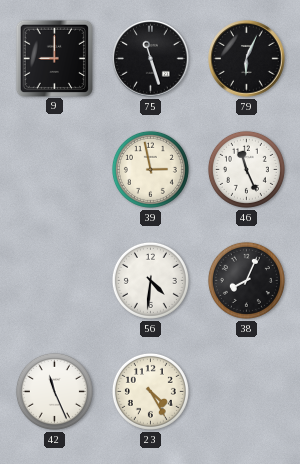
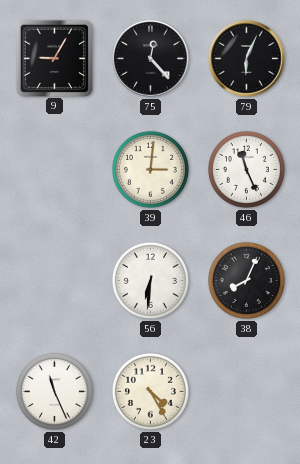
9: 9:00 -> 9:05
75: 11:27 -> 12:23
39: 2:58 -> 3:01
56: 4:31 -> 6:31
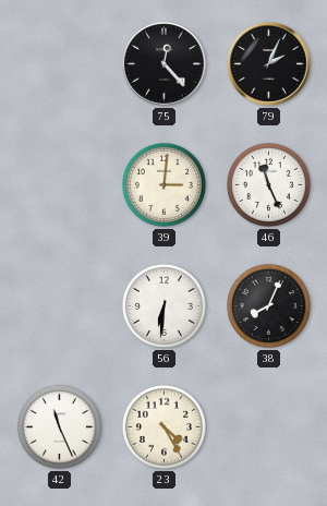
9: 9:05 -> none
79: 6:04 -> 2:04
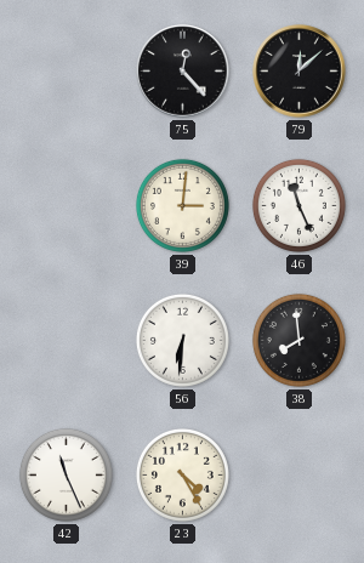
79: 2:04 -> 12:08
38: 8:04 -> 7:59
